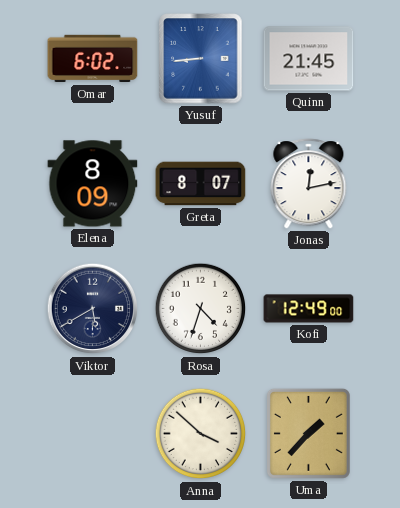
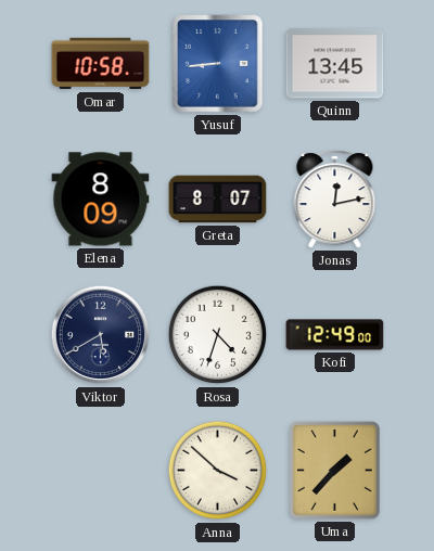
Omar: 6:02 -> 10:58
Quinn: 21:45 -> 13:45
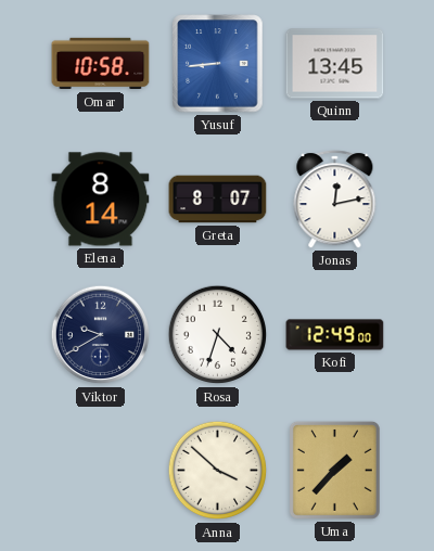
Elena: 8:09 -> 8:14
Viktor: 5:40 -> 9:40
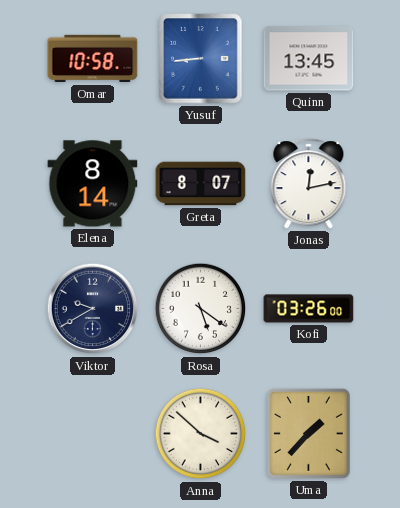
Rosa: 4:33 -> 5:21
Kofi: 12:49 -> 03:26
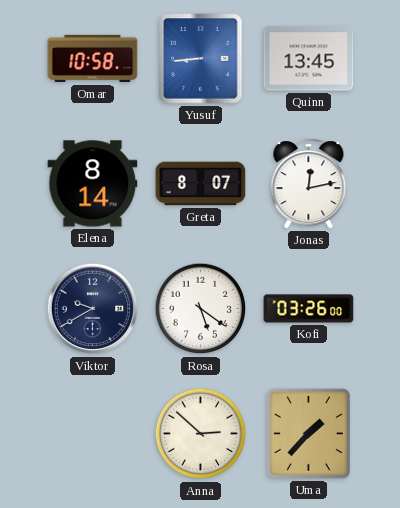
Anna: 3:52 -> 2:52
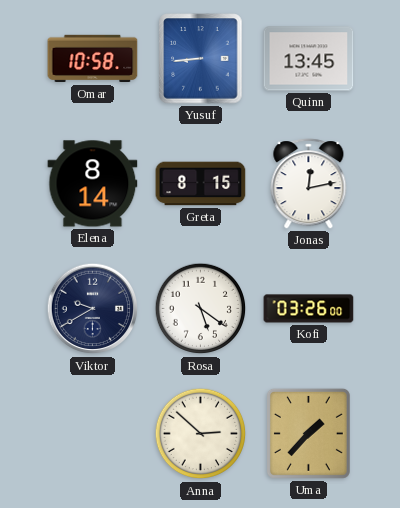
Greta: 8:07 -> 8:15
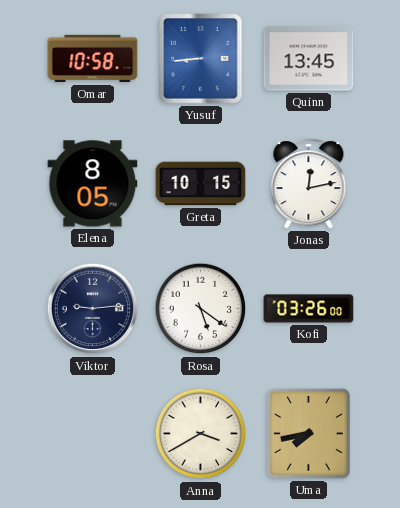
Elena: 8:14 -> 8:05
Greta: 8:15 -> 10:15
Viktor: 9:40 -> 9:14
Anna: 2:52 -> 3:40
Uma: 1:37 -> 7:43
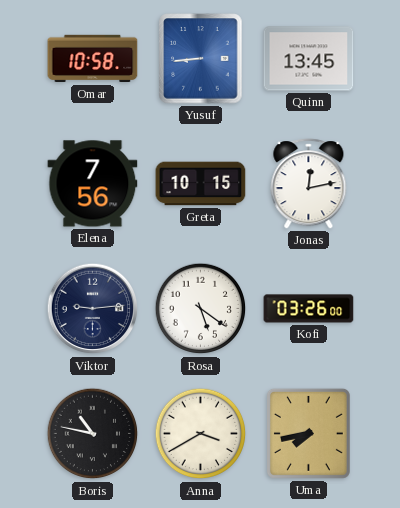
Elena: 8:05 -> 7:56
Boris: none -> 10:47
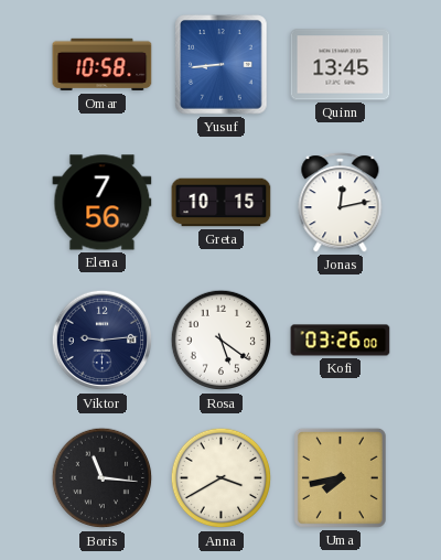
Boris: 10:47 -> 11:16
